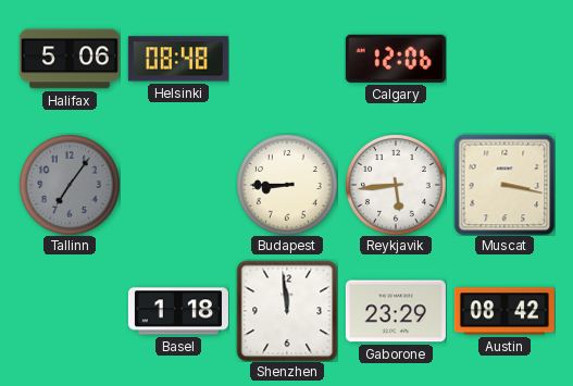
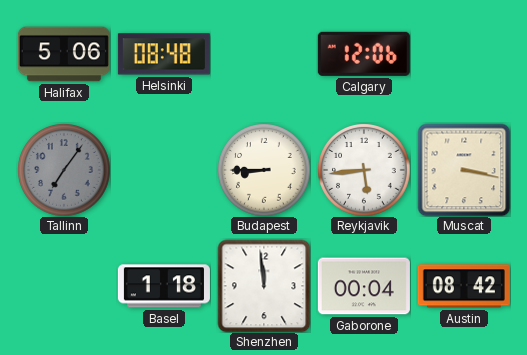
Gaborone: 23:29 -> 00:04
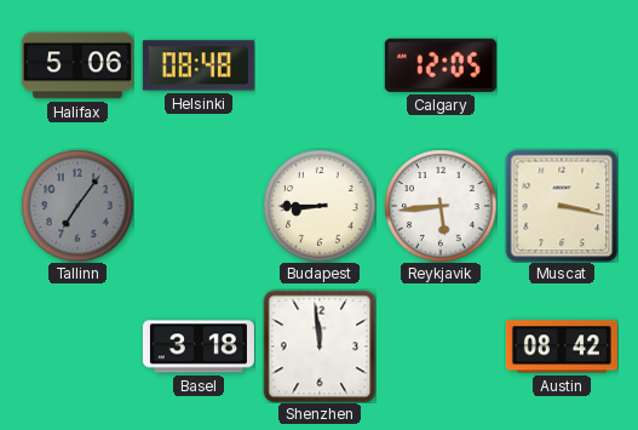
Calgary: 12:06 -> 12:05
Basel: 1:18 -> 3:18
Gaborone: 00:04 -> none
